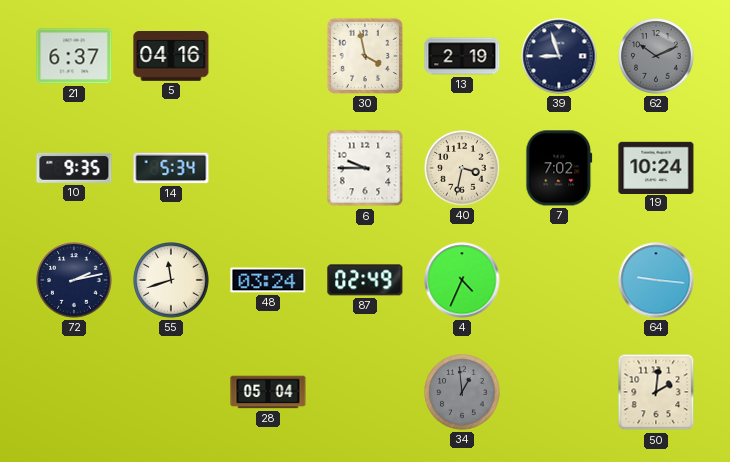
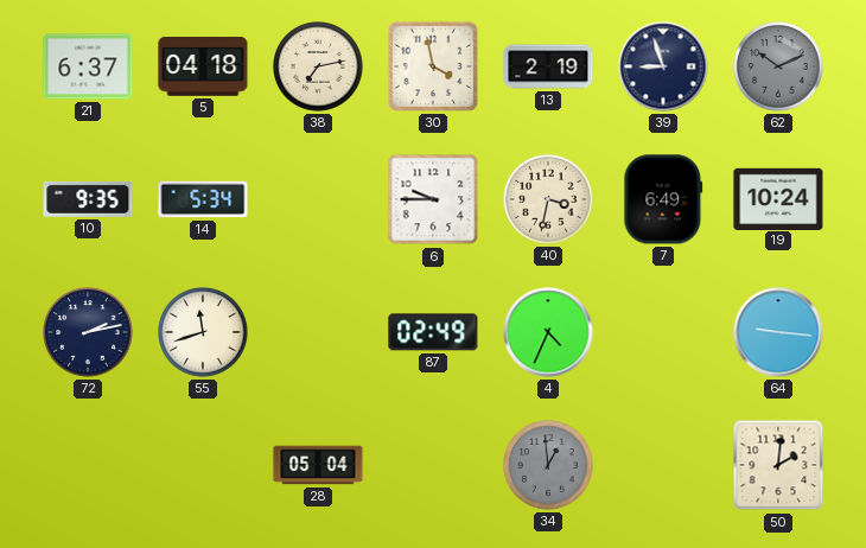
5: 04:16 -> 04:18
38: none -> 7:13
7: 7:02 -> 6:49
48: 03:24 -> none
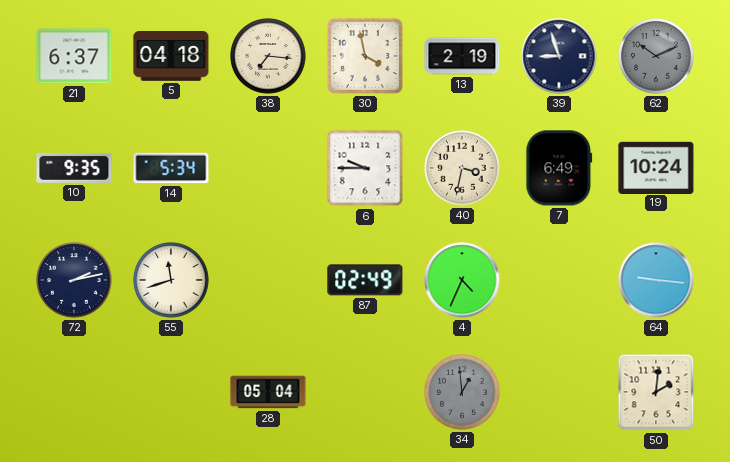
38: 7:13 -> 7:16
